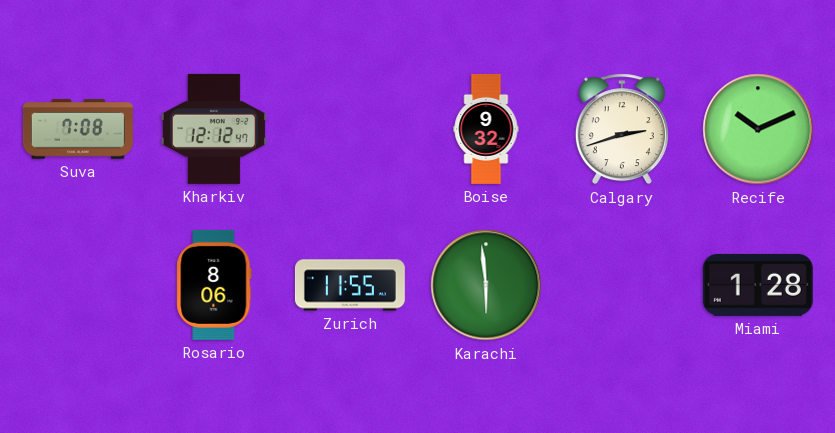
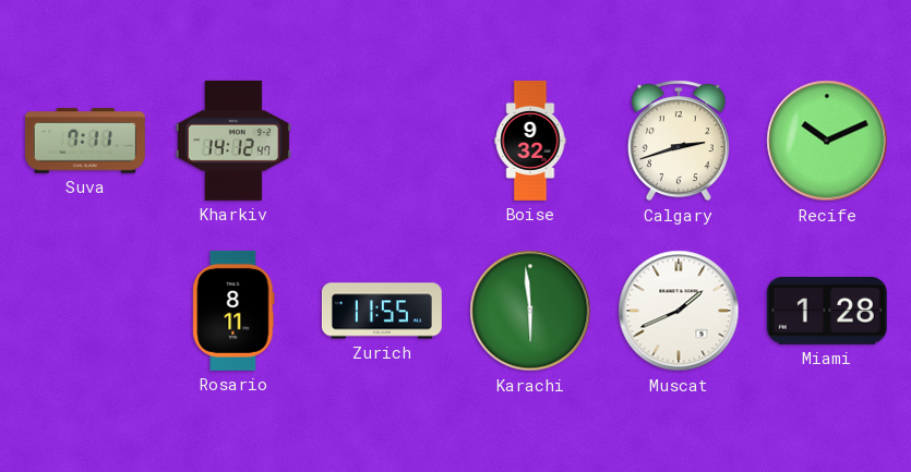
Suva: 7:08 -> 7:11
Kharkiv: 12:12 -> 14:12
Rosario: 8:06 -> 8:11
Muscat: none -> 1:41
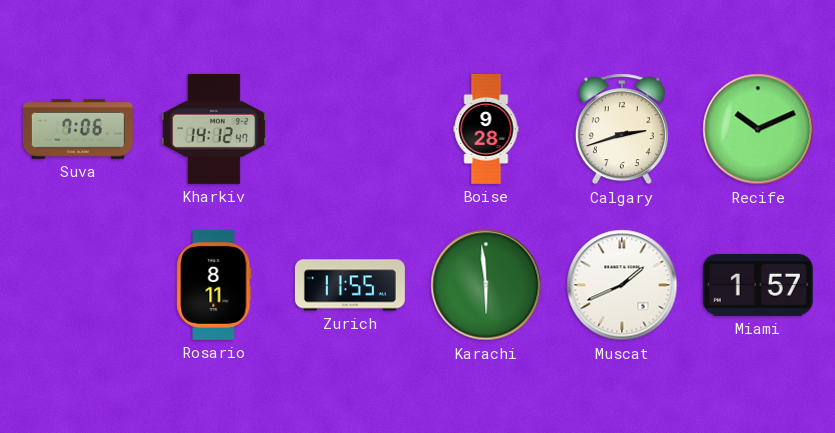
Suva: 7:11 -> 7:06
Boise: 9:32 -> 9:28
Miami: 1:28 -> 1:57
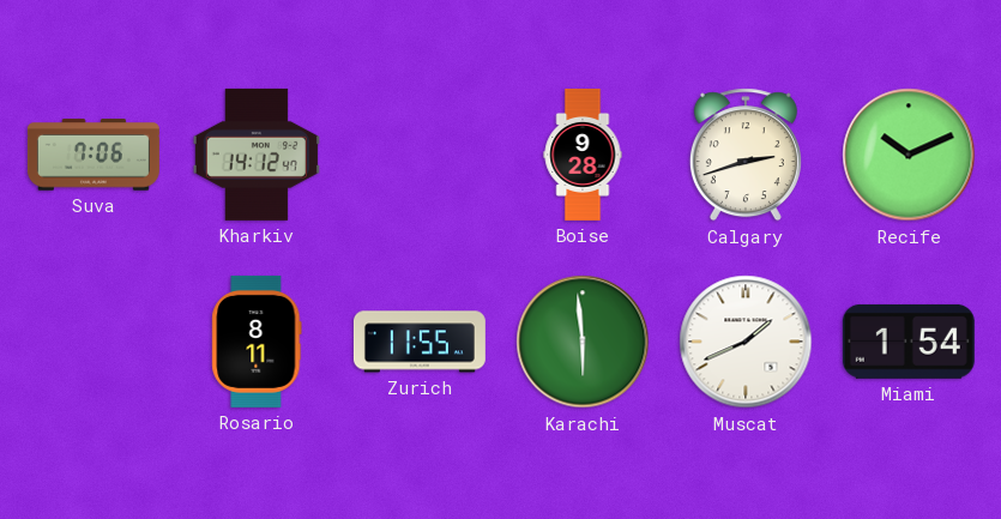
Miami: 1:57 -> 1:54
